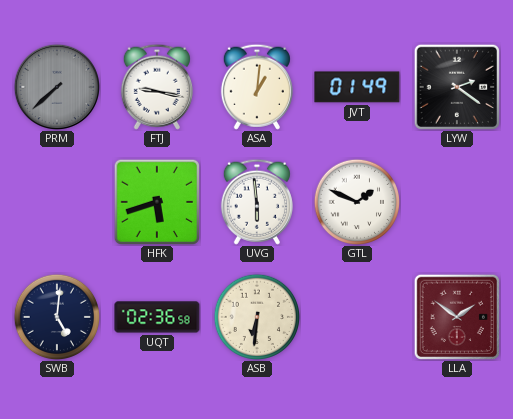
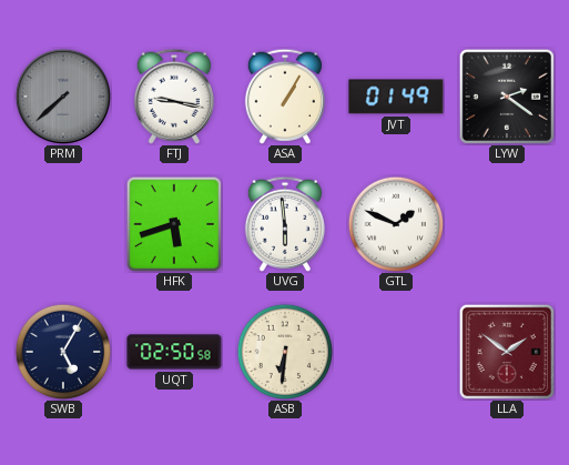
ASA: 1:01 -> 1:05
SWB: 5:01 -> 5:05
UQT: 02:36 -> 02:50
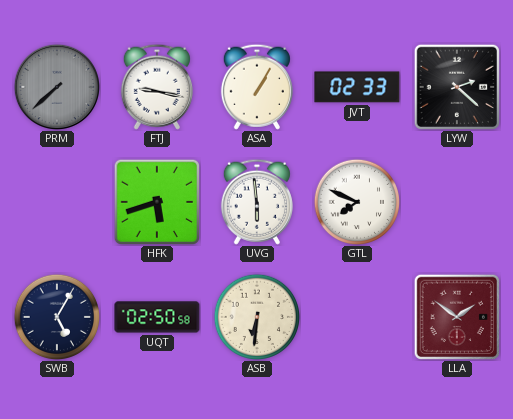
JVT: 01:49 -> 02:33
LYW: 2:21 -> 2:22
GTL: 1:49 -> 7:49
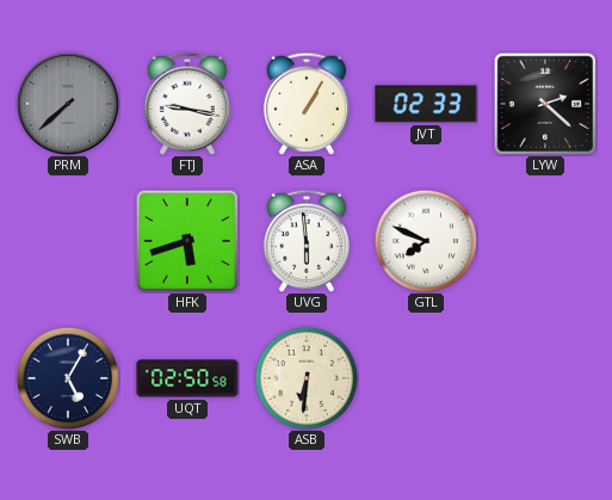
LLA: 1:51 -> none
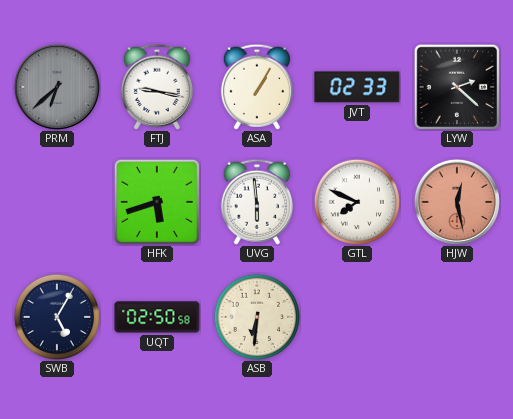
PRM: 7:38 -> 6:38
HJW: none -> 12:28
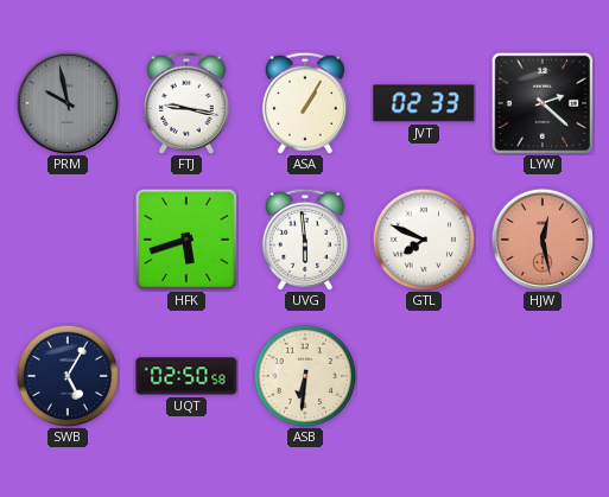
PRM: 6:38 -> 9:58
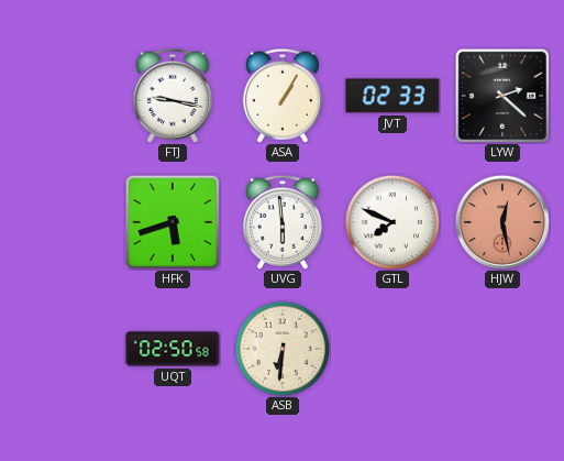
PRM: 9:58 -> none
SWB: 5:05 -> none
